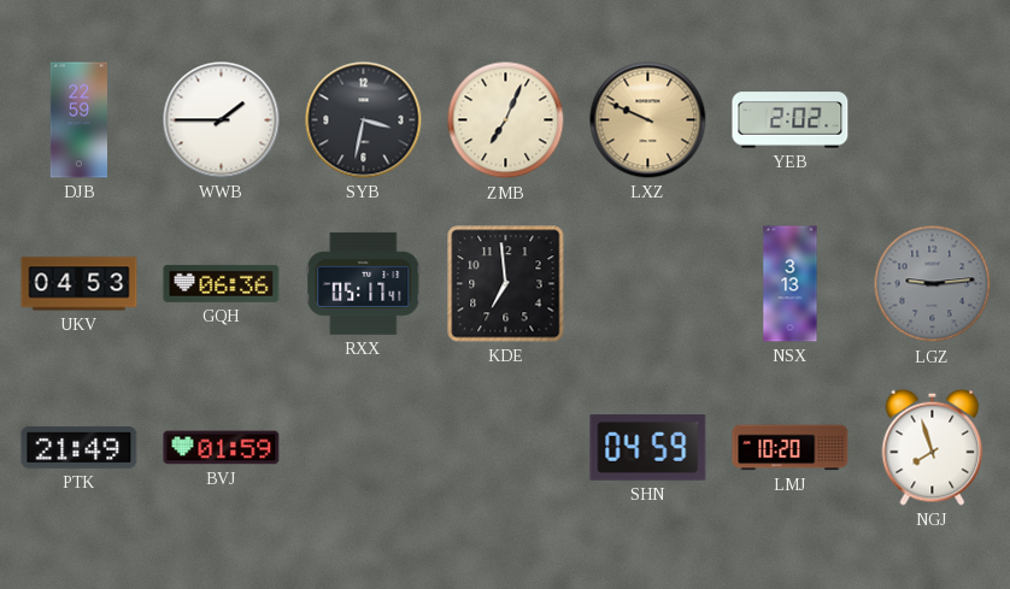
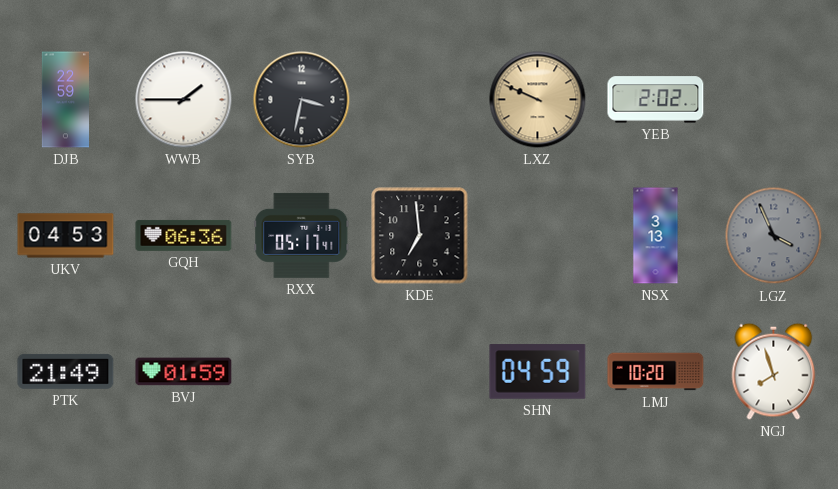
ZMB: 7:04 -> none
LGZ: 9:14 -> 3:56
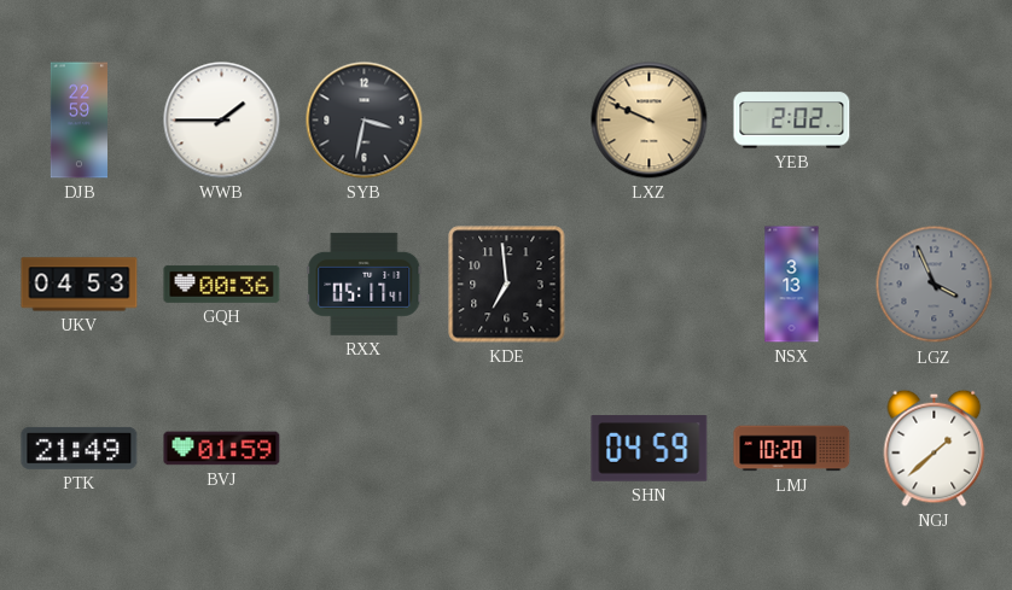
GQH: 06:36 -> 00:36
NGJ: 7:57 -> 1:38
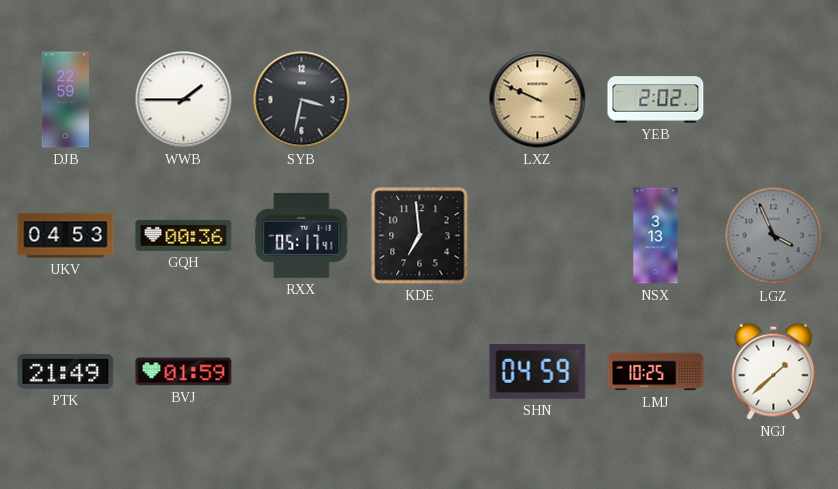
LMJ: 10:20 -> 10:25
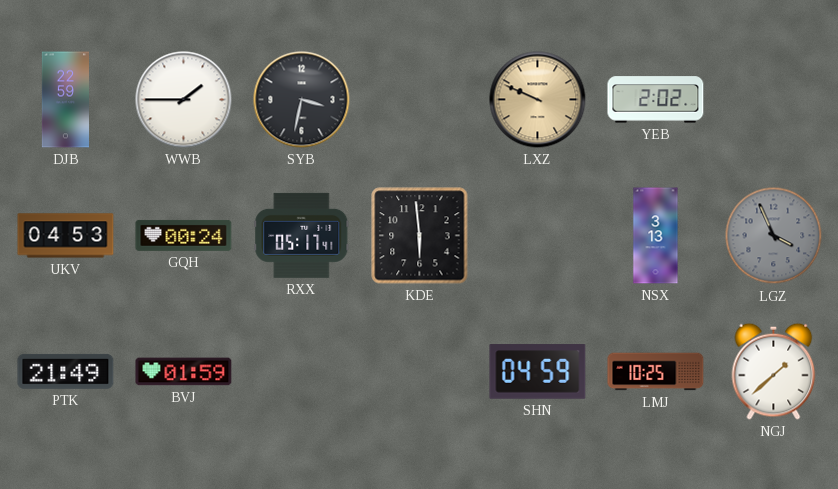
GQH: 00:36 -> 00:24
KDE: 6:59 -> 5:59
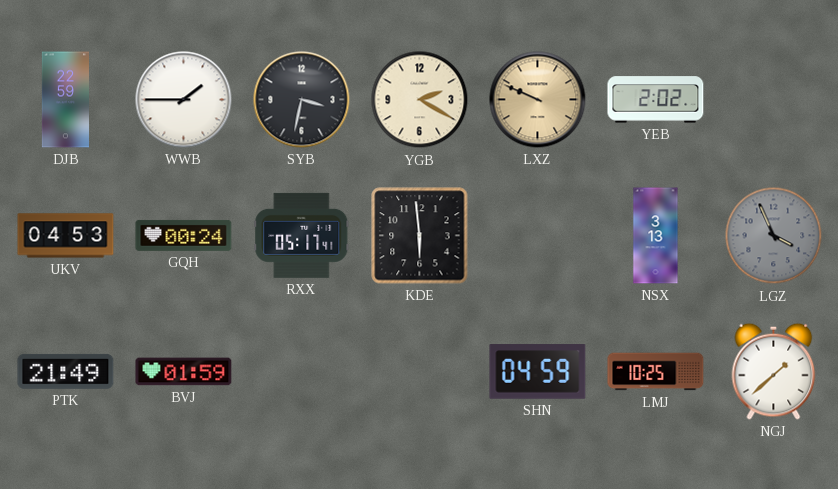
YGB: none -> 2:20
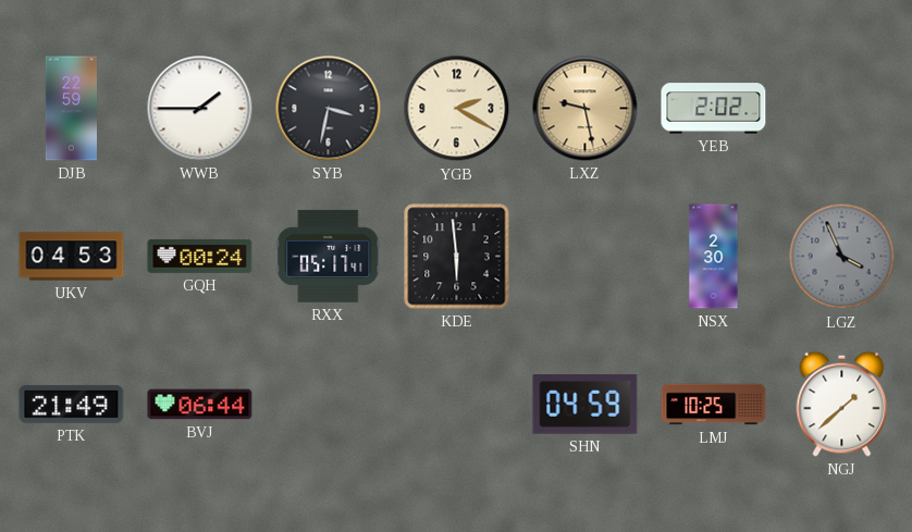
LXZ: 9:49 -> 9:28
NSX: 3:13 -> 2:30
BVJ: 01:59 -> 06:44
